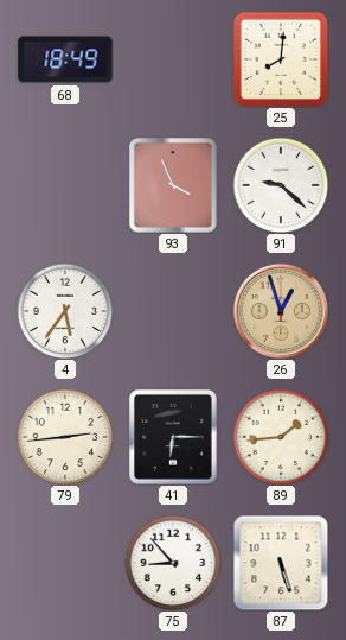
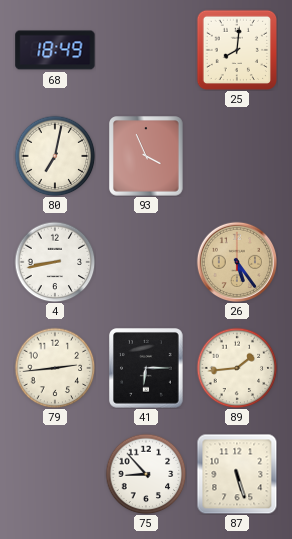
80: none -> 7:02
91: 9:22 -> none
4: 5:36 -> 8:43
26: 12:57 -> 5:24
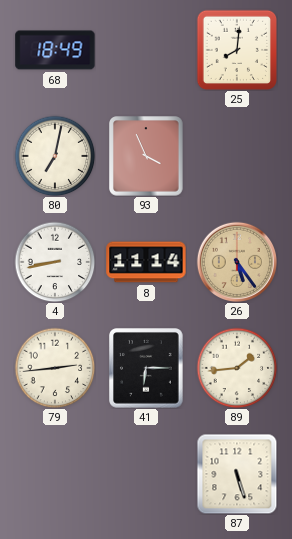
8: none -> 11:14
75: 8:53 -> none
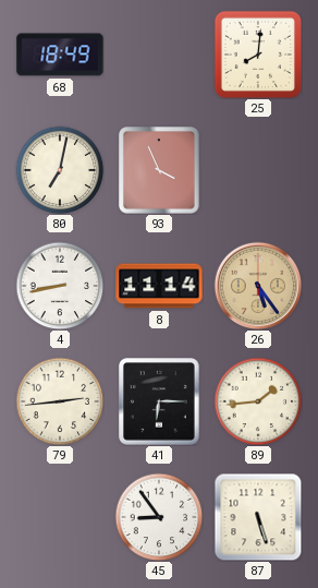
45: none -> 8:54
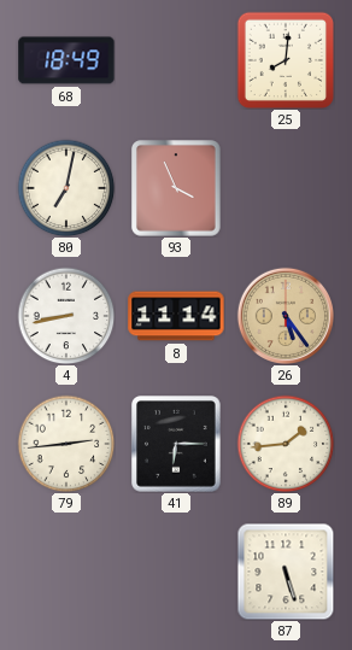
45: 8:54 -> none
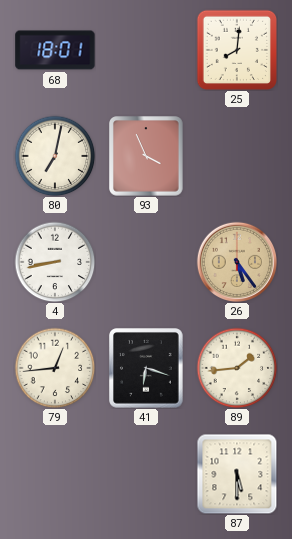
68: 18:49 -> 18:01
8: 11:14 -> none
79: 2:44 -> 12:44
41: 6:15 -> 6:18
87: 5:27 -> 5:30
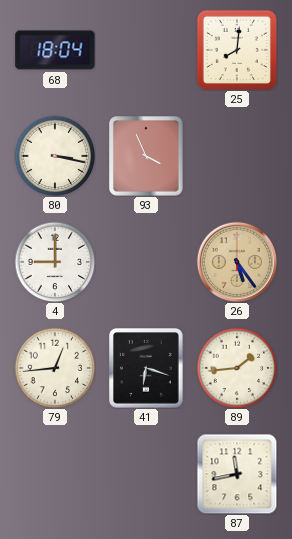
68: 18:01 -> 18:04
80: 7:02 -> 3:17
4: 8:43 -> 9:00
87: 5:30 -> 11:43
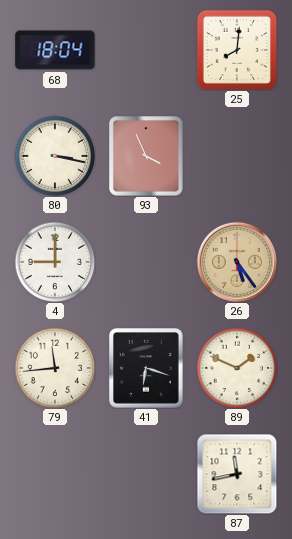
79: 12:44 -> 11:44
89: 1:44 -> 1:49
